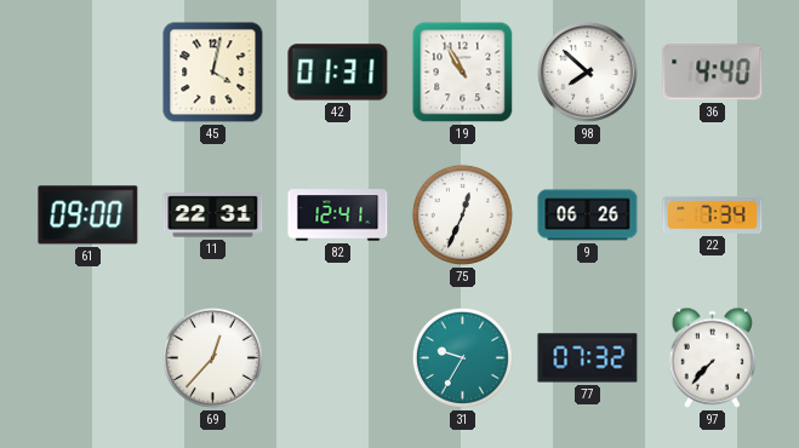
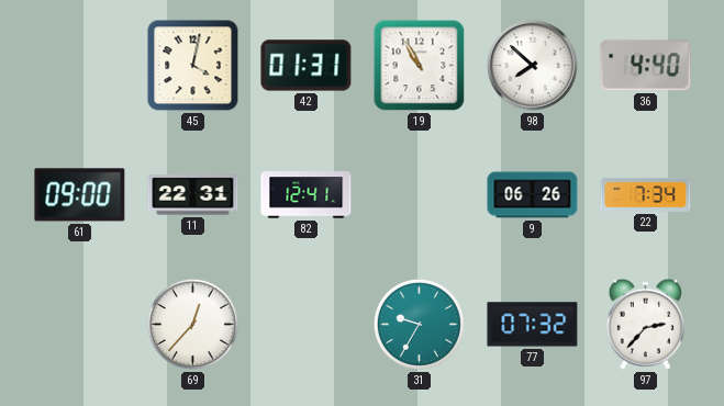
75: 12:34 -> none
97: 7:37 -> 2:37
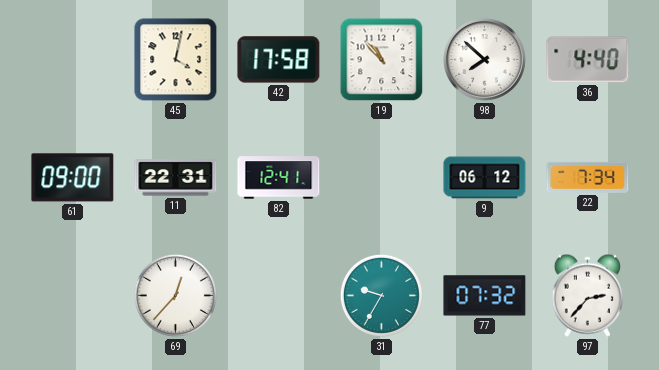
42: 01:31 -> 17:58
19: 10:55 -> 10:53
9: 06:26 -> 06:12
